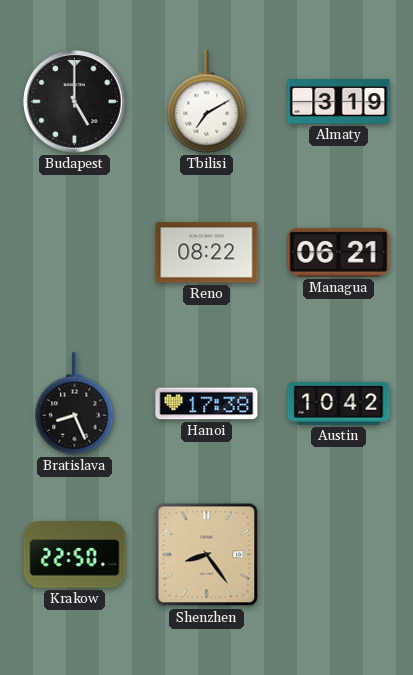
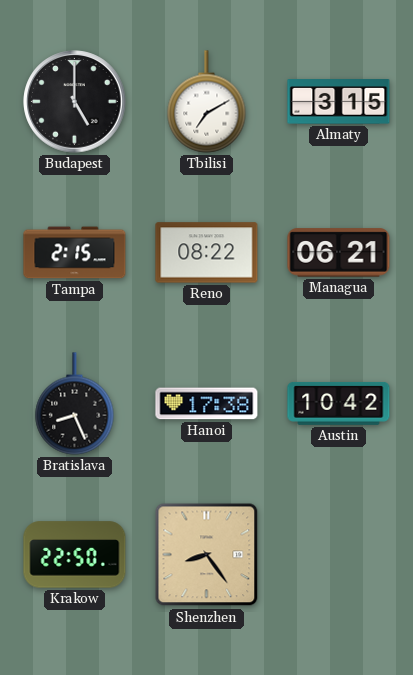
Almaty: 3:19 -> 3:15
Tampa: none -> 2:15
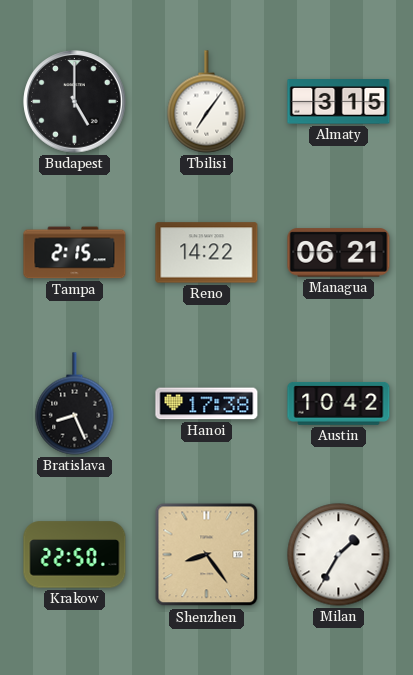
Tbilisi: 7:10 -> 7:06
Reno: 08:22 -> 14:22
Milan: none -> 1:35
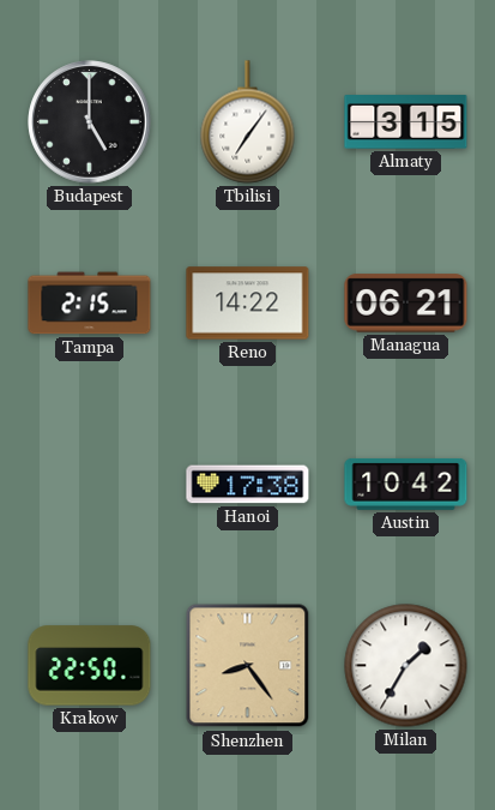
Bratislava: 8:26 -> none
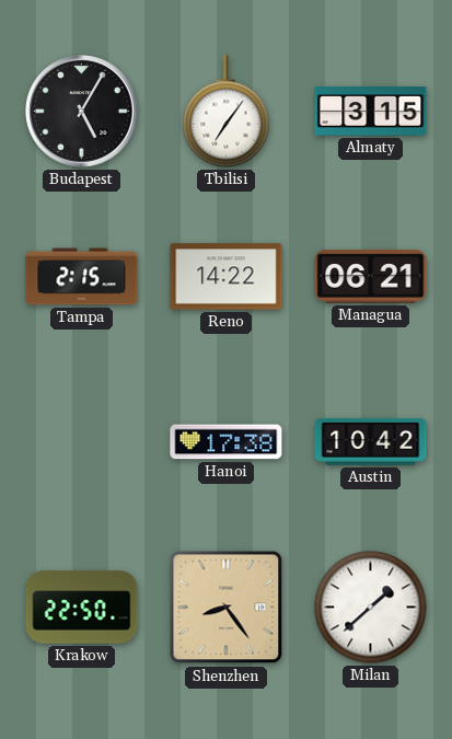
Budapest: 5:00 -> 5:05
Milan: 1:35 -> 1:38
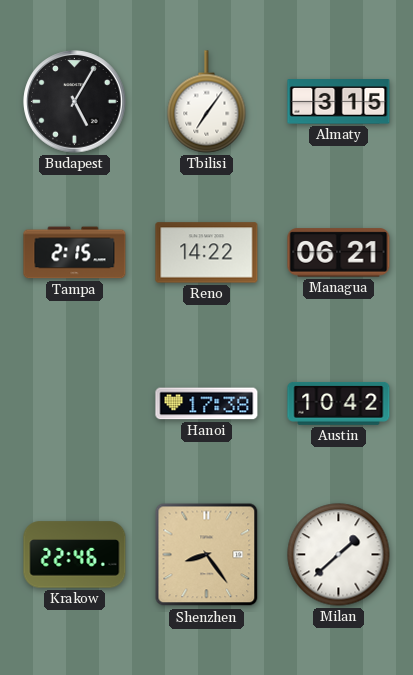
Krakow: 22:50 -> 22:46
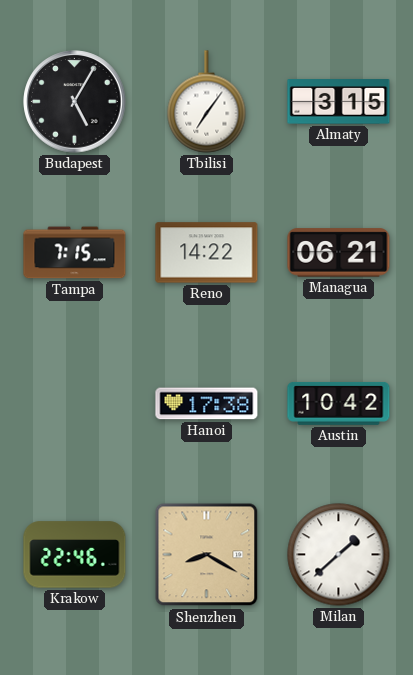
Tampa: 2:15 -> 7:15
Shenzhen: 8:24 -> 8:20
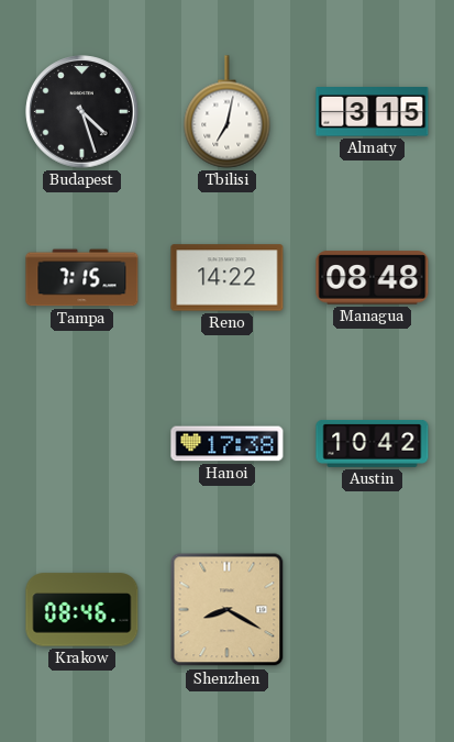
Budapest: 5:05 -> 4:27
Tbilisi: 7:06 -> 7:02
Managua: 06:21 -> 08:48
Krakow: 22:46 -> 08:46
Milan: 1:38 -> none
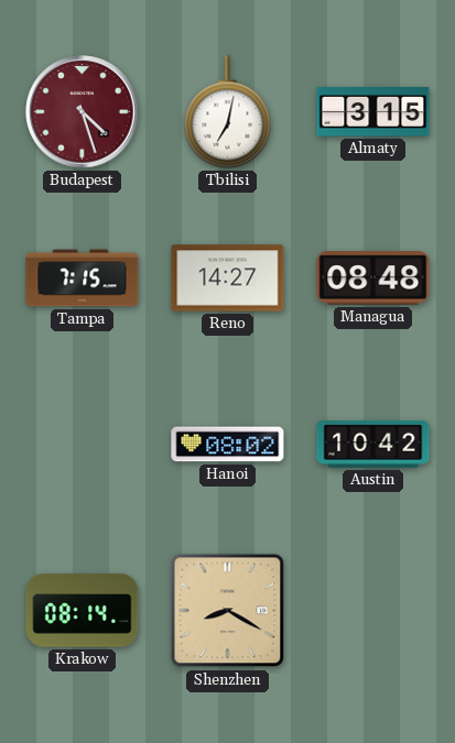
Budapest dial: black -> burgundy
Reno: 14:22 -> 14:27
Hanoi: 17:38 -> 08:02
Krakow: 08:46 -> 08:14
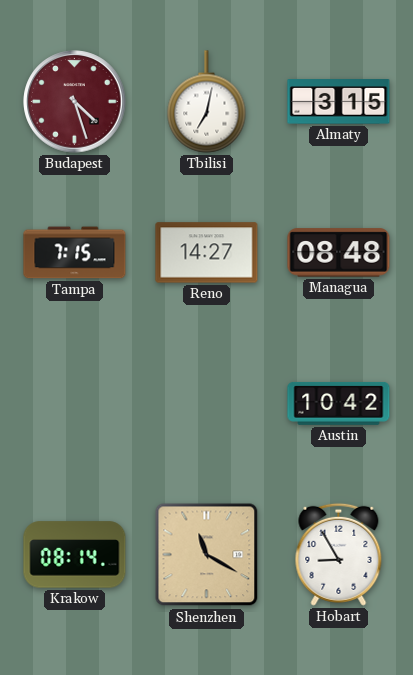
Hanoi: 08:02 -> none
Shenzhen: 8:20 -> 11:20
Hobart: none -> 8:55
